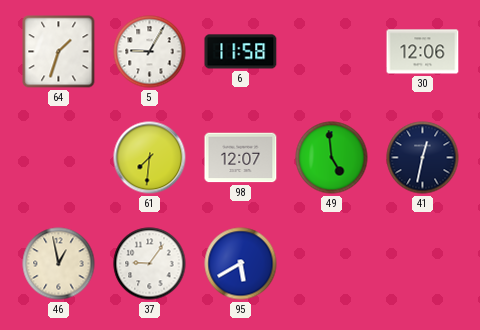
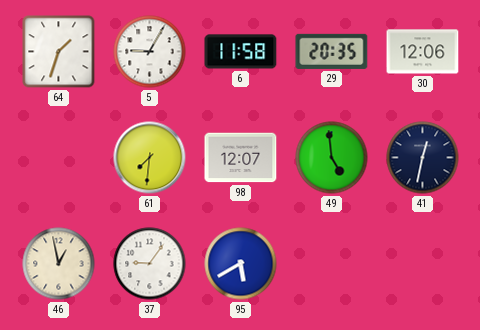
29: none -> 20:35
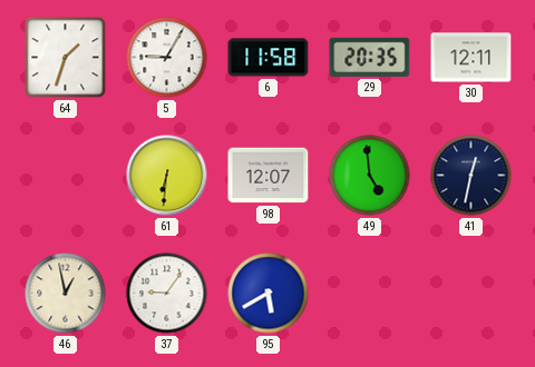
30: 12:06 -> 12:11
61: 7:31 -> 6:31
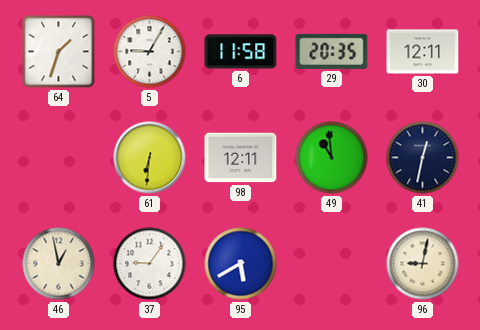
98: 12:07 -> 12:11
49: 4:59 -> 10:59
96: none -> 9:02
